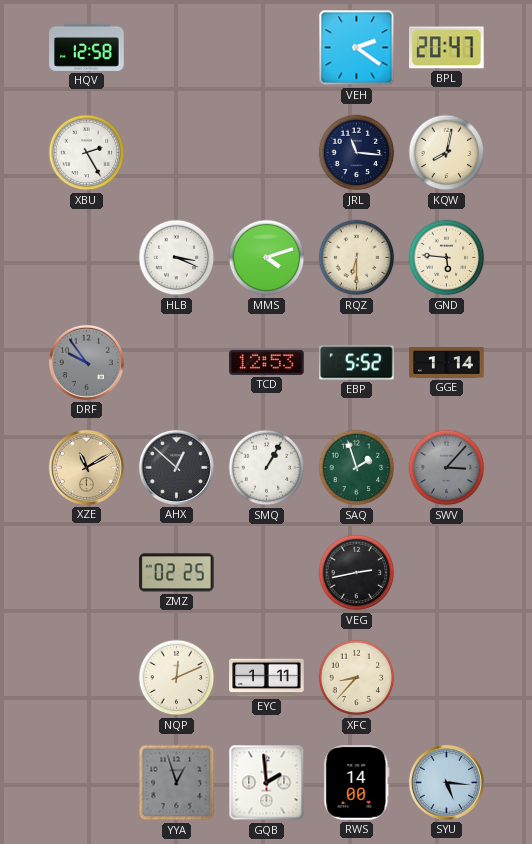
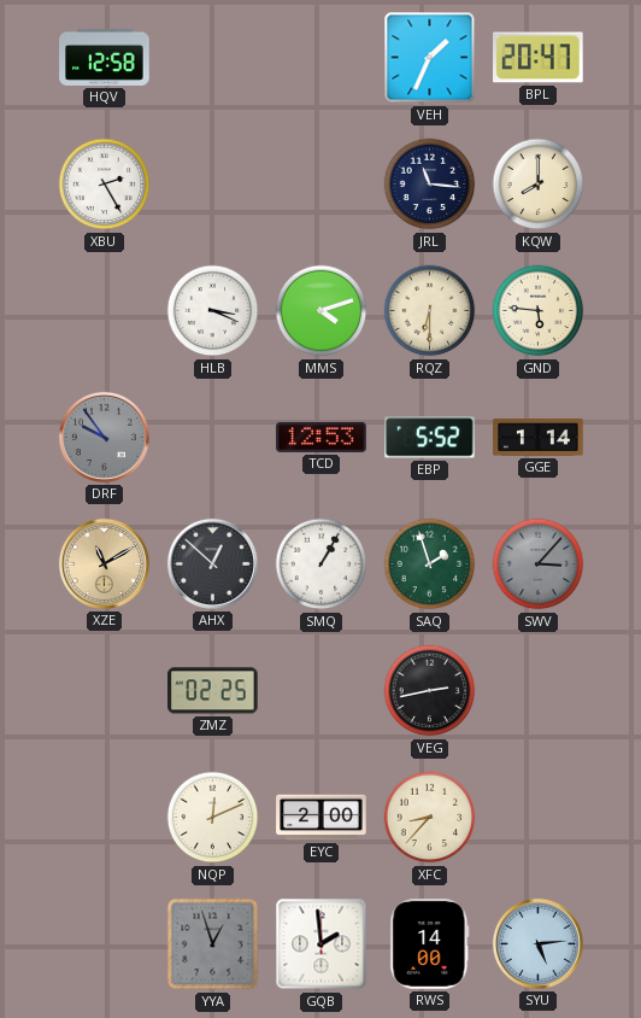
VEH: 2:21 -> 1:34
KQW: 8:02 -> 8:00
EYC: 1:11 -> 2:00
SYU: 5:16 -> 5:14
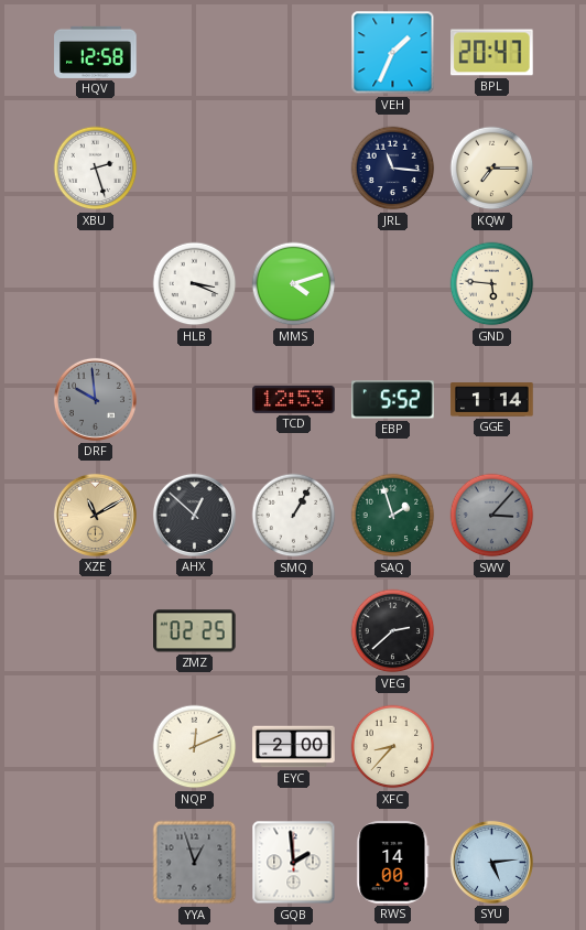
XBU: 2:25 -> 2:27
KQW: 8:00 -> 7:15
RQZ: 6:30 -> none
DRF: 9:54 -> 9:59
VEG: 2:43 -> 2:38
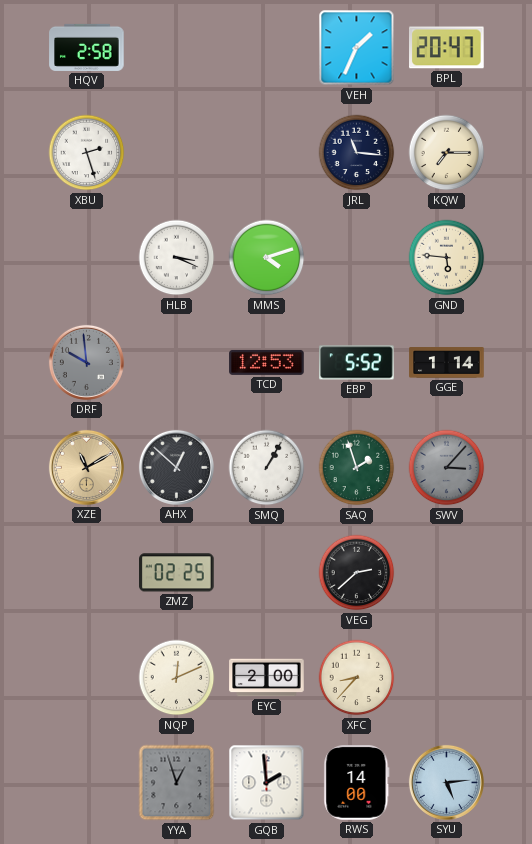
HQV: 12:58 -> 2:58
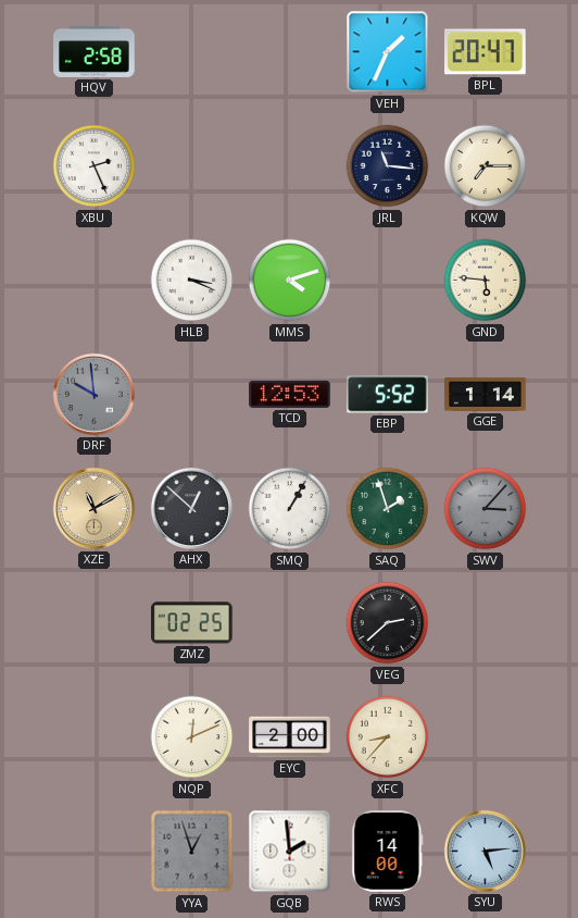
XBU: 2:27 -> 2:26
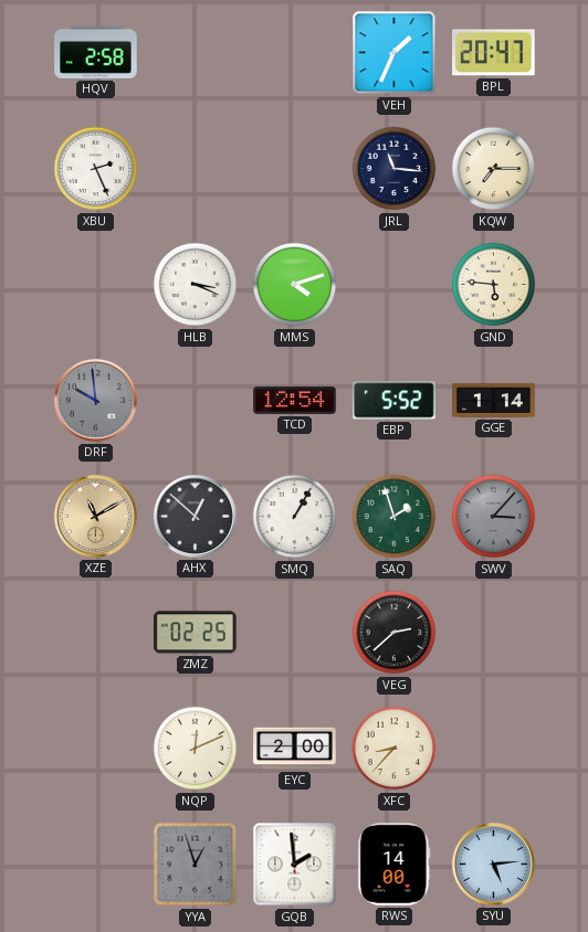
TCD: 12:53 -> 12:54
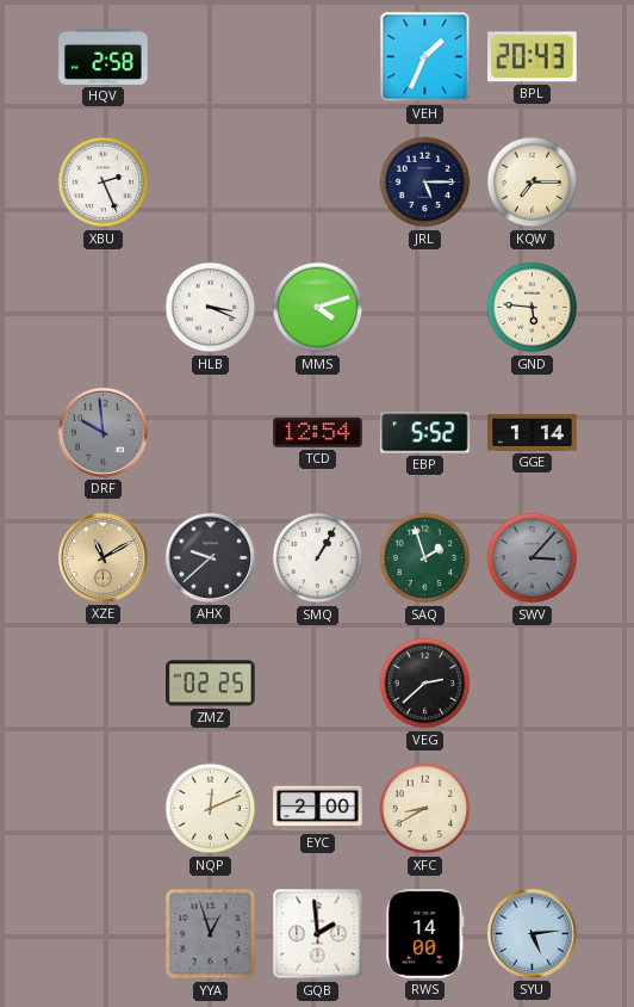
BPL: 20:47 -> 20:43
JRL: 11:16 -> 5:15
AHX: 12:52 -> 9:38
XFC: 8:37 -> 8:40
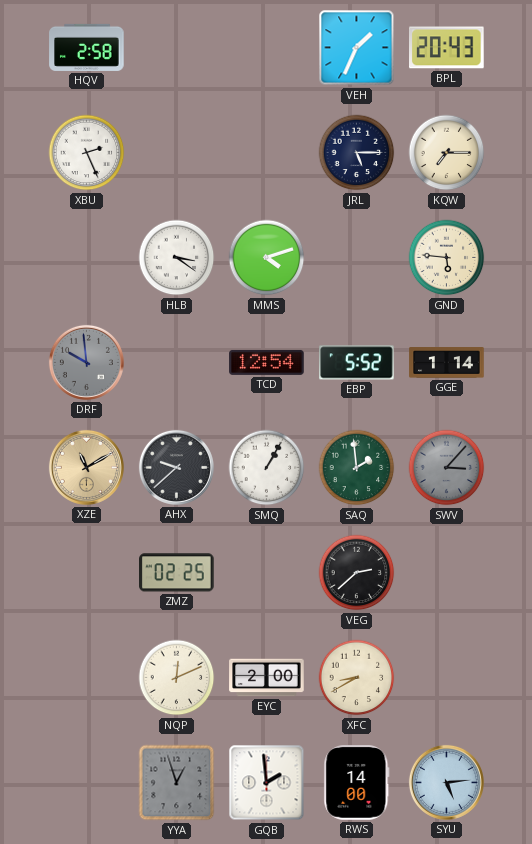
HLB: 3:19 -> 3:21
SAQ: 1:57 -> 1:59
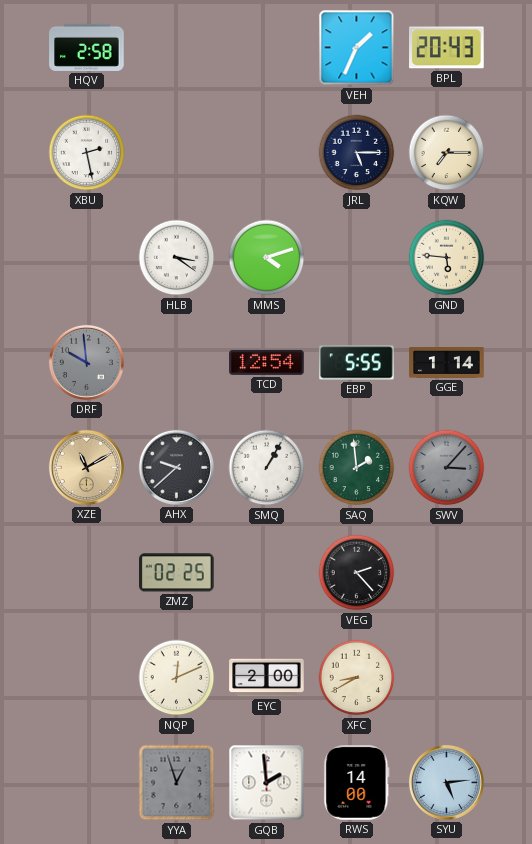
XBU: 2:26 -> 2:28
EBP: 5:52 -> 5:55
VEG: 2:38 -> 2:23
